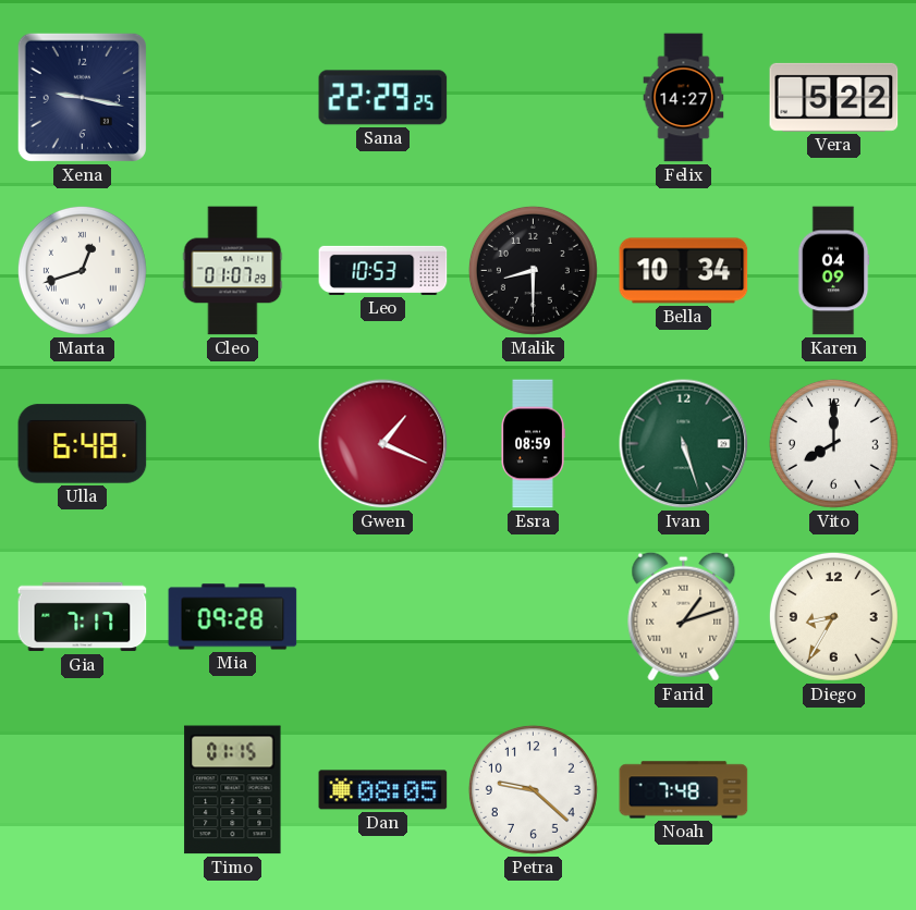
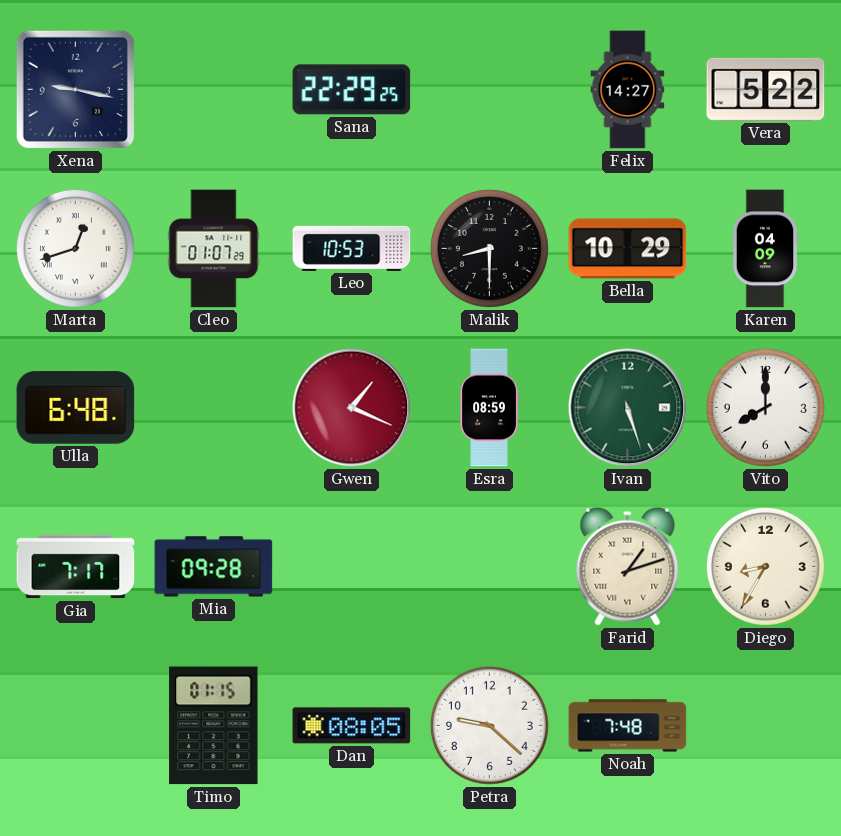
Bella: 10:34 -> 10:29
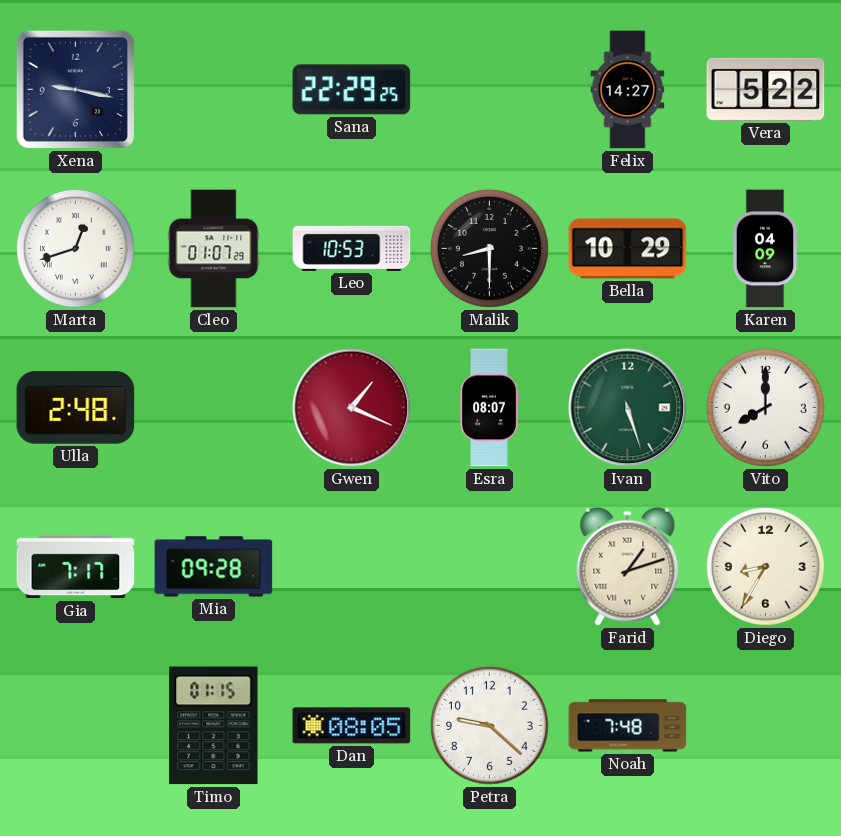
Ulla: 6:48 -> 2:48
Esra: 08:59 -> 08:07
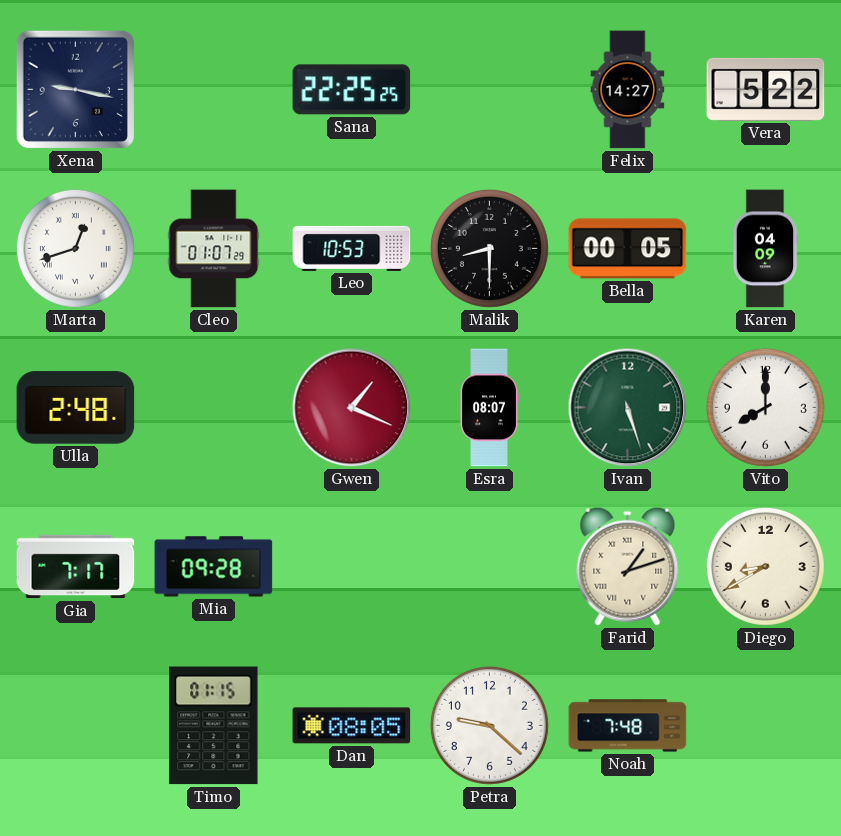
Sana: 22:29 -> 22:25
Bella: 10:29 -> 00:05
Diego: 8:35 -> 8:40
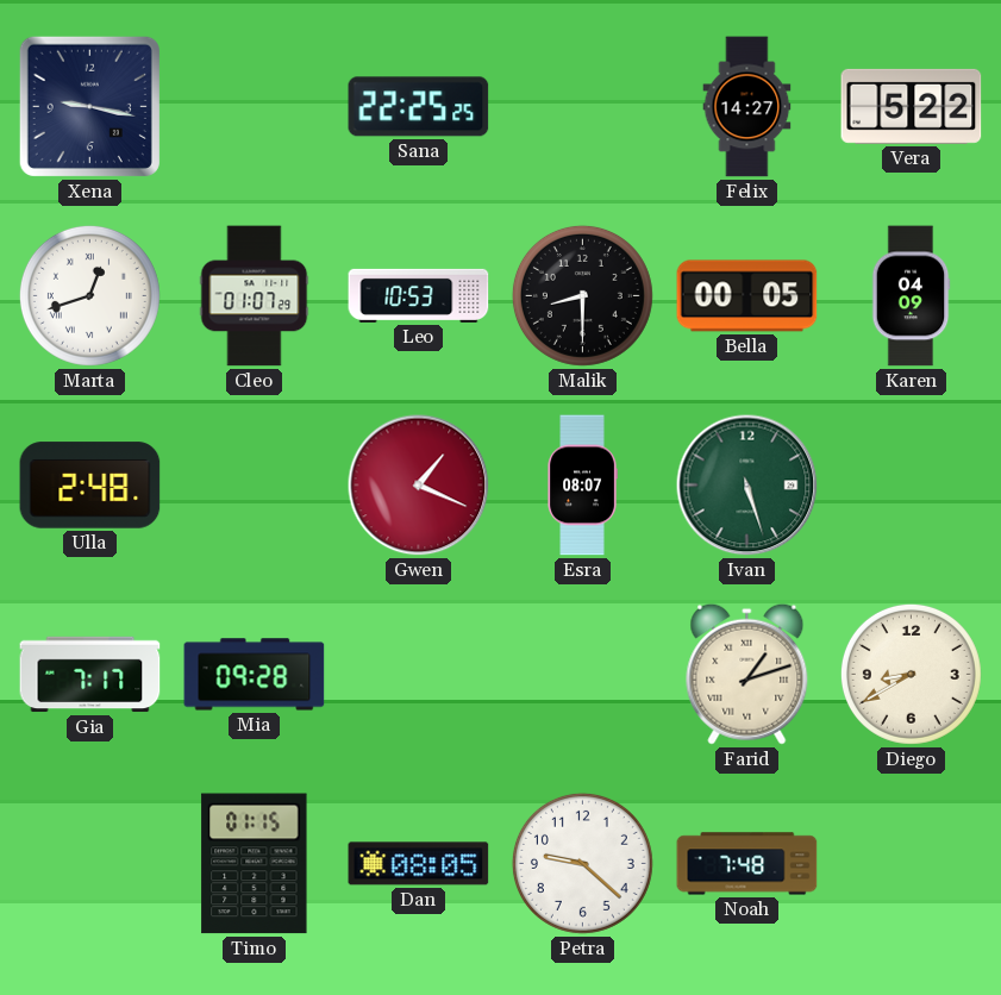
Vito: 8:00 -> none
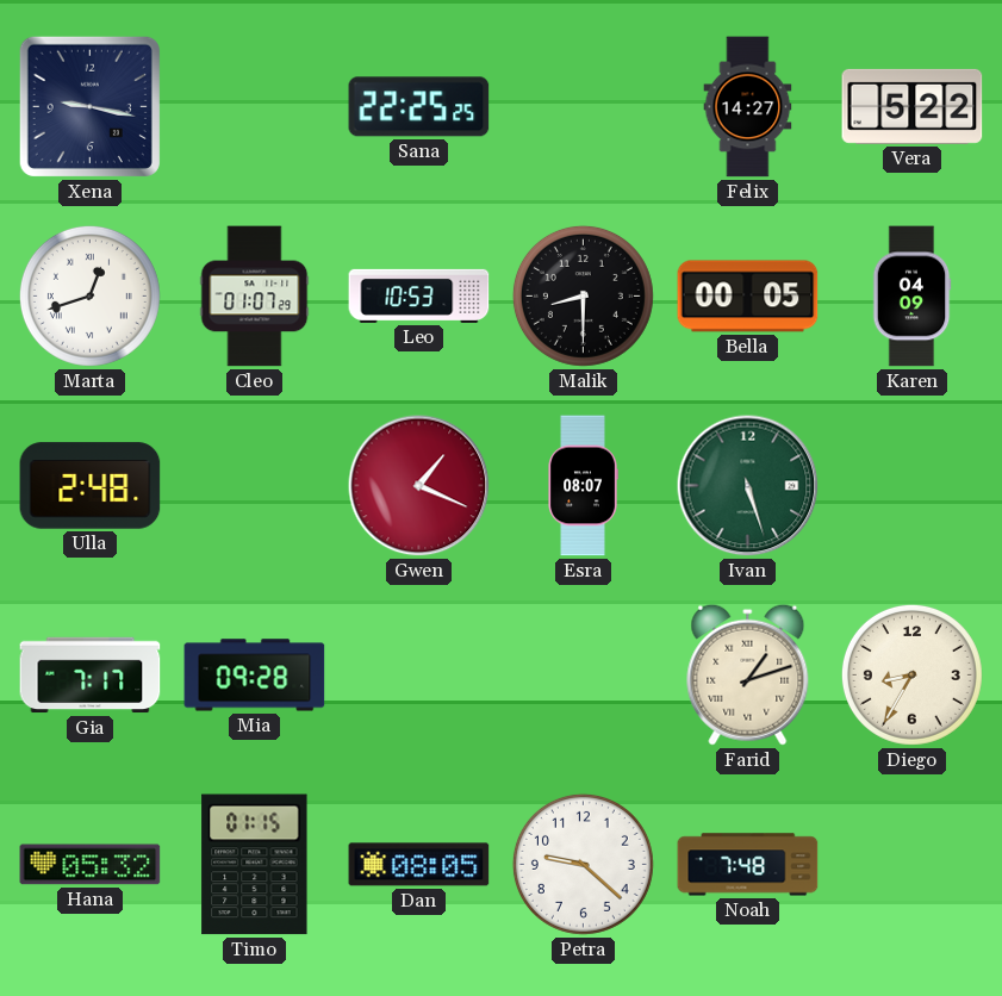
Diego: 8:40 -> 8:35
Hana: none -> 05:32
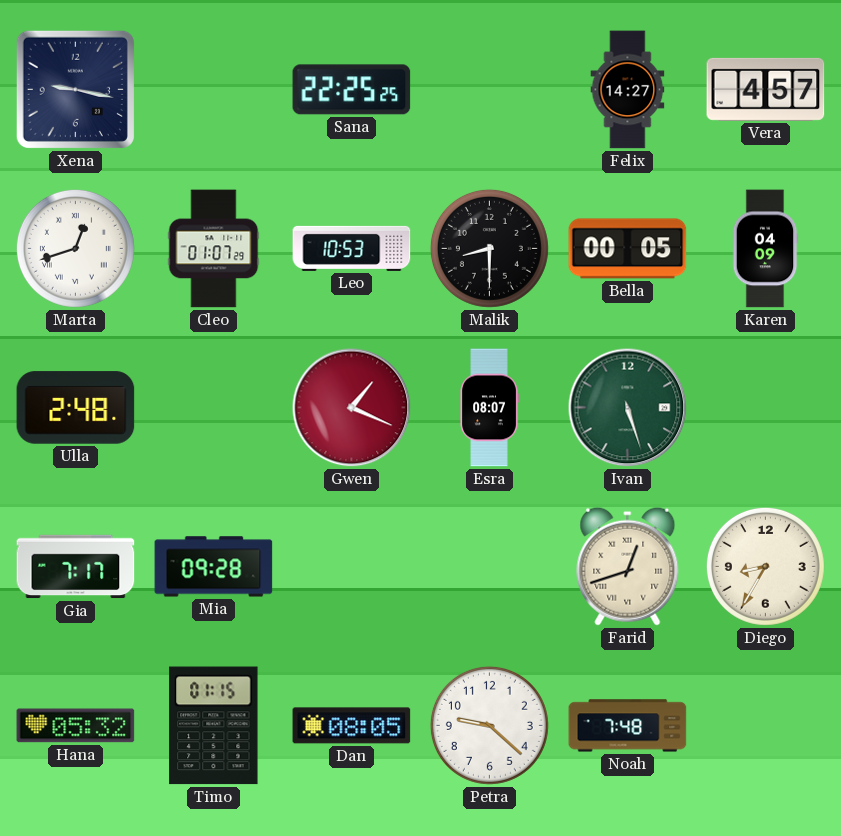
Vera: 5:22 -> 4:57
Farid: 1:12 -> 12:42
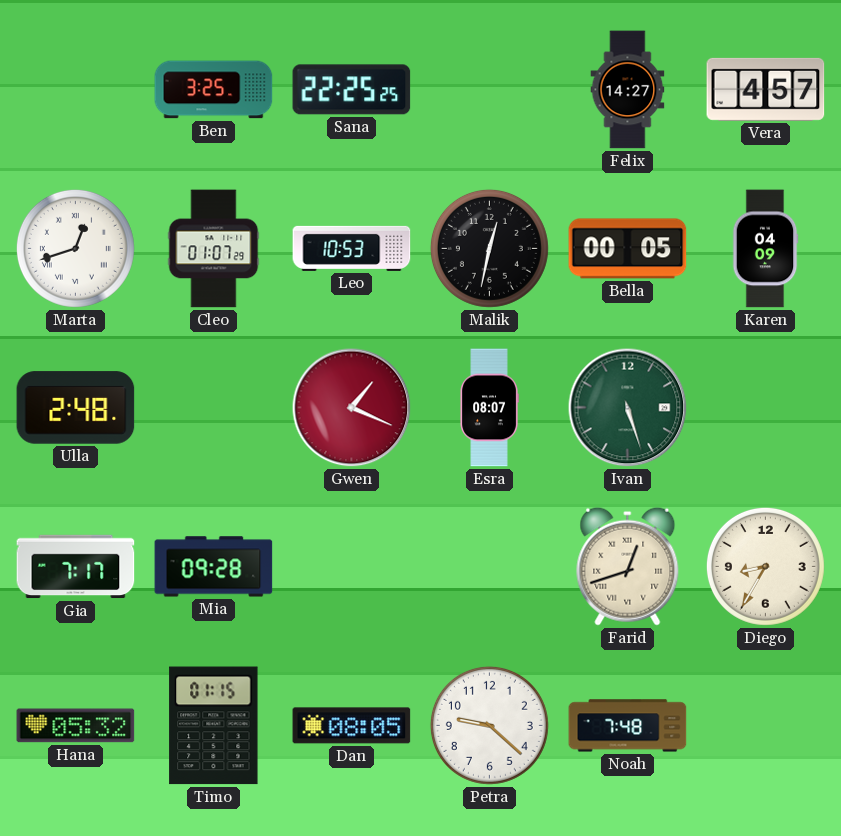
Xena: 9:17 -> none
Ben: none -> 3:25
Malik: 8:30 -> 12:32
